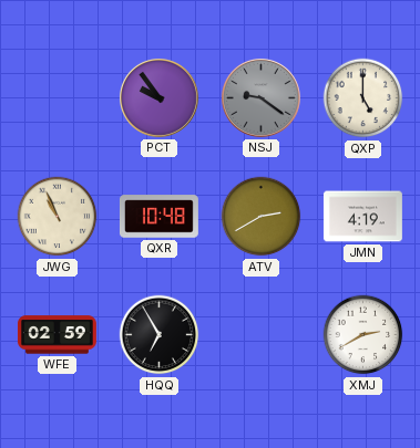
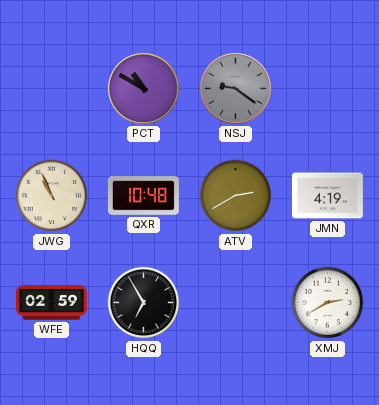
PCT: 9:54 -> 10:50
QXP: 5:00 -> none
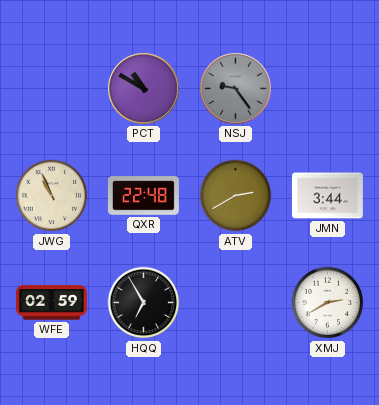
NSJ: 9:21 -> 9:24
QXR: 10:48 -> 22:48
JMN: 4:19 -> 3:44
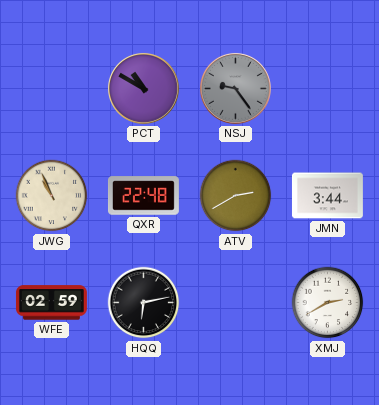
HQQ: 6:55 -> 6:13
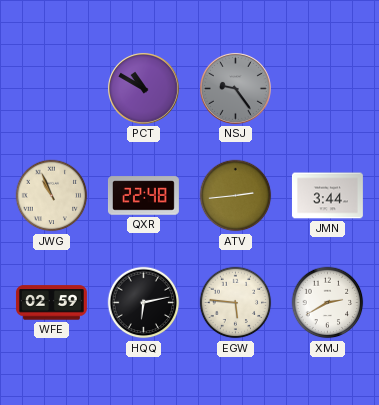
ATV: 2:40 -> 2:44
EGW: none -> 5:46
